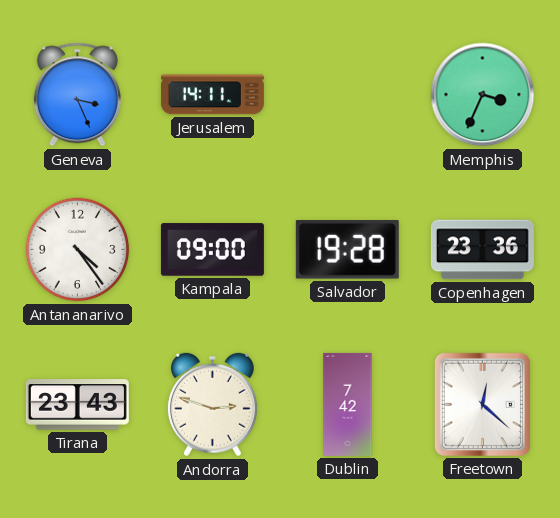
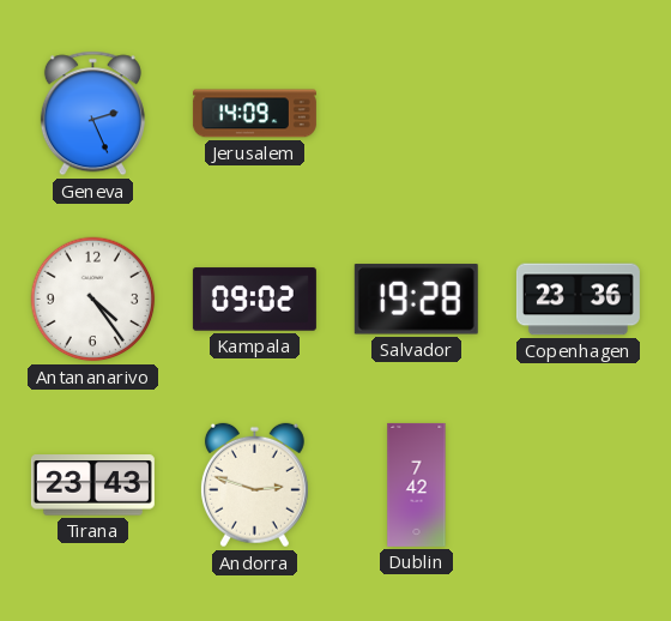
Geneva: 3:26 -> 2:26
Jerusalem: 14:11 -> 14:09
Memphis: 3:34 -> none
Kampala: 09:00 -> 09:02
Freetown: 12:22 -> none
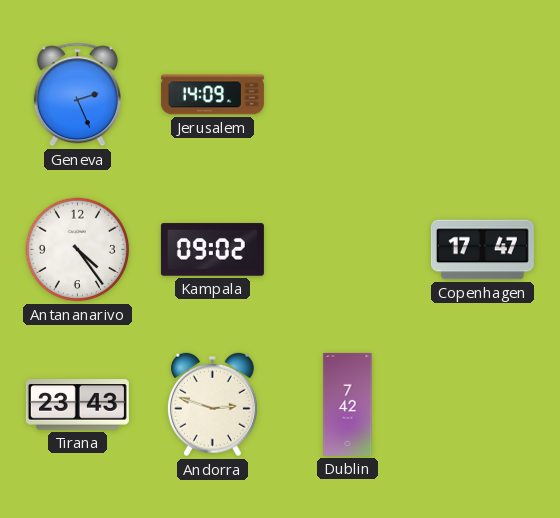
Salvador: 19:28 -> none
Copenhagen: 23:36 -> 17:47
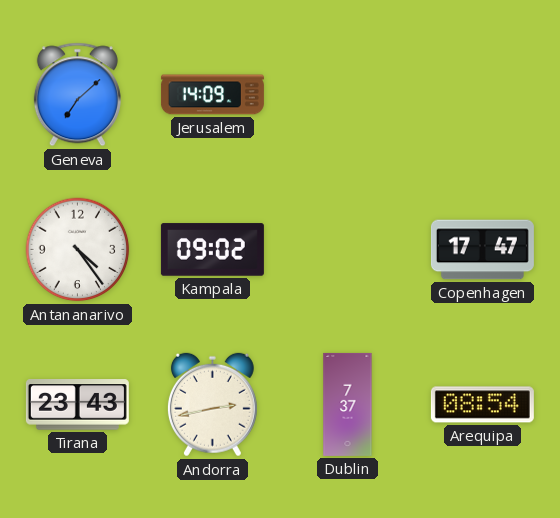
Geneva: 2:26 -> 7:08
Andorra: 2:48 -> 2:43
Dublin: 7:42 -> 7:37
Arequipa: none -> 08:54
